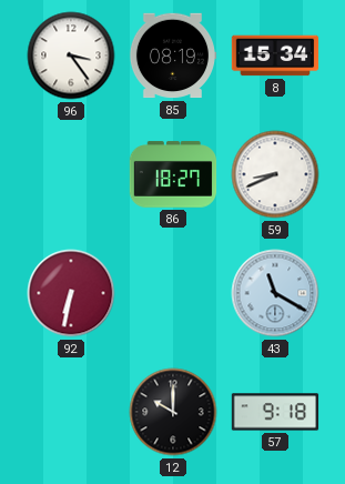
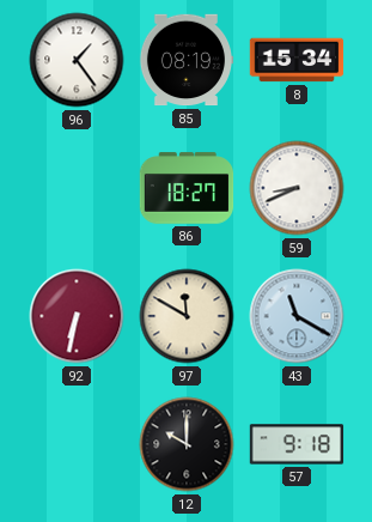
96: 3:24 -> 1:24
97: none -> 11:50
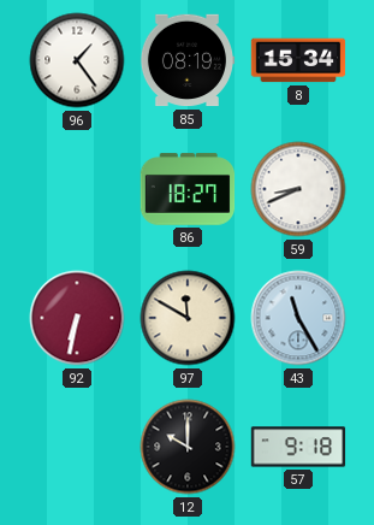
43: 11:20 -> 11:25
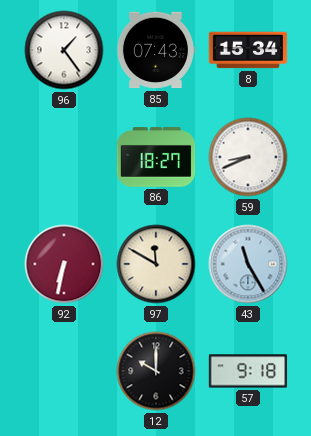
85: 08:19 -> 07:43
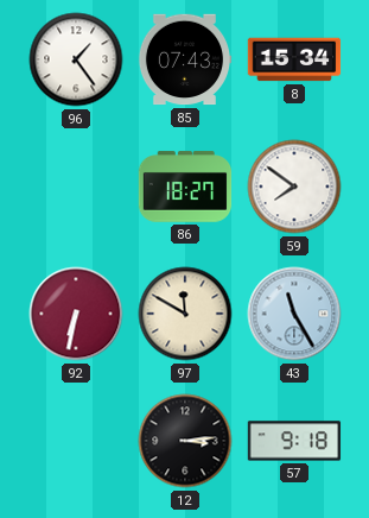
59: 8:41 -> 7:51
12: 10:00 -> 3:14
